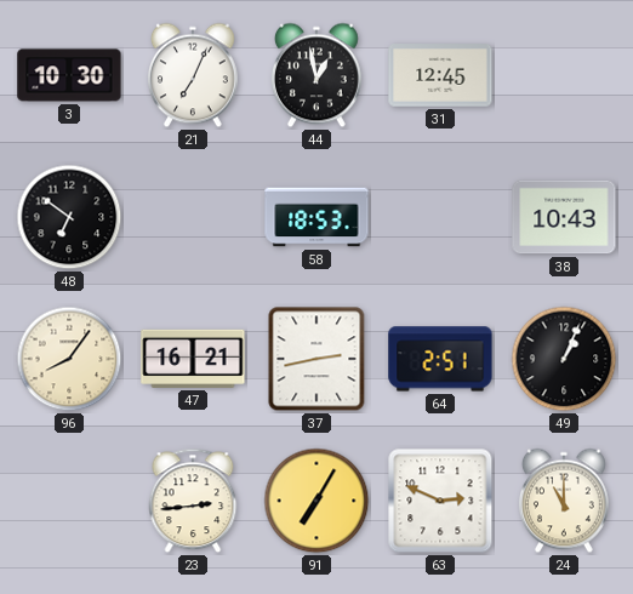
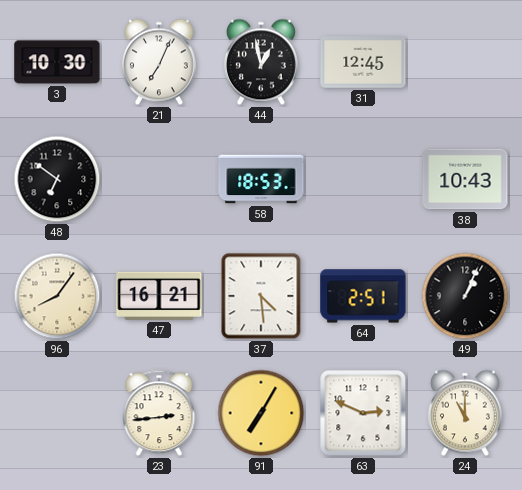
37: 2:43 -> 4:29
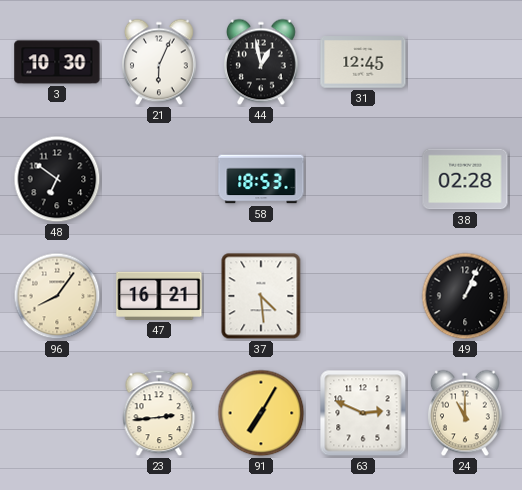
21: 7:04 -> 6:04
38: 10:43 -> 02:28
64: 2:51 -> none
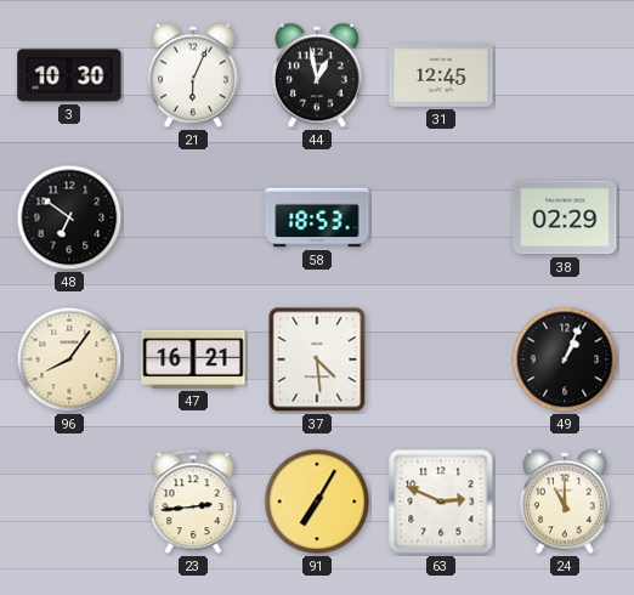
38: 02:28 -> 02:29
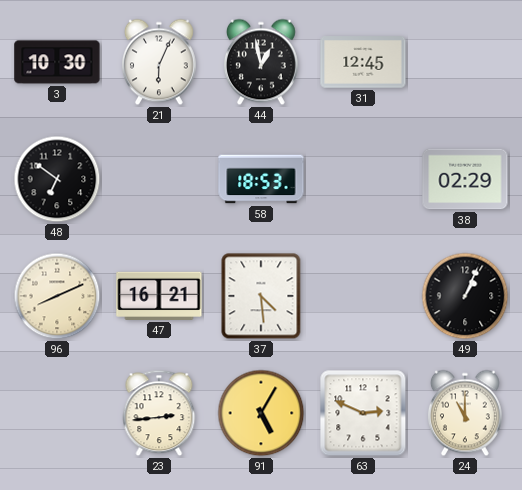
96: 8:06 -> 8:11
91: 7:05 -> 5:05
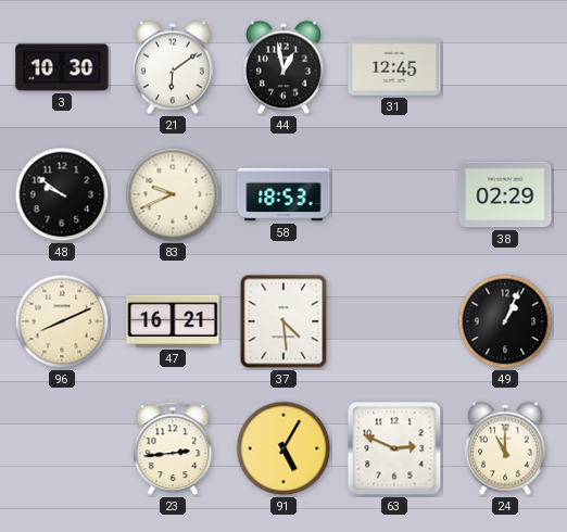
21: 6:04 -> 6:09
48: 6:51 -> 9:51
83: none -> 9:41
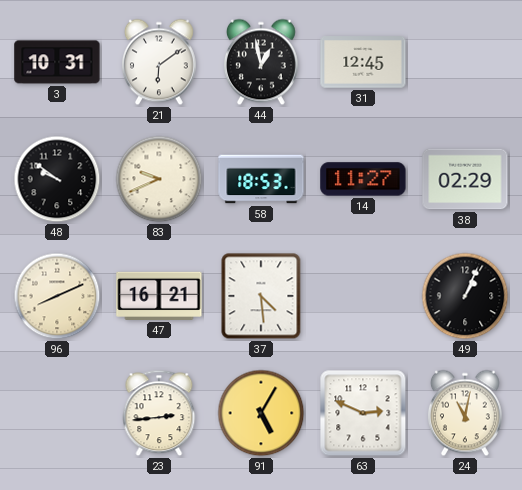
3: 10:30 -> 10:31
14: none -> 11:27
24: 11:00 -> 11:02
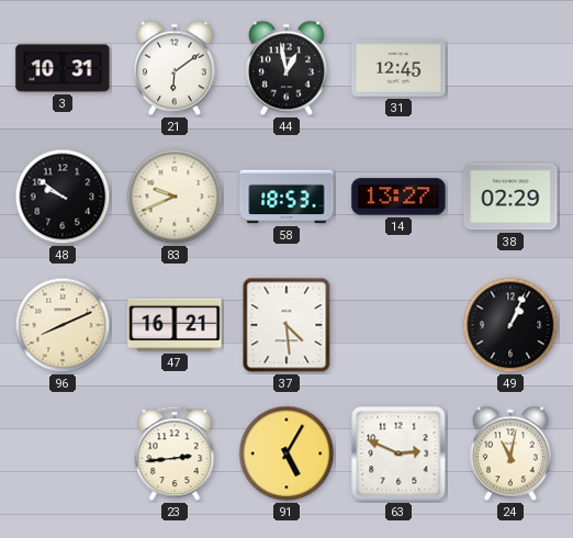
14: 11:27 -> 13:27
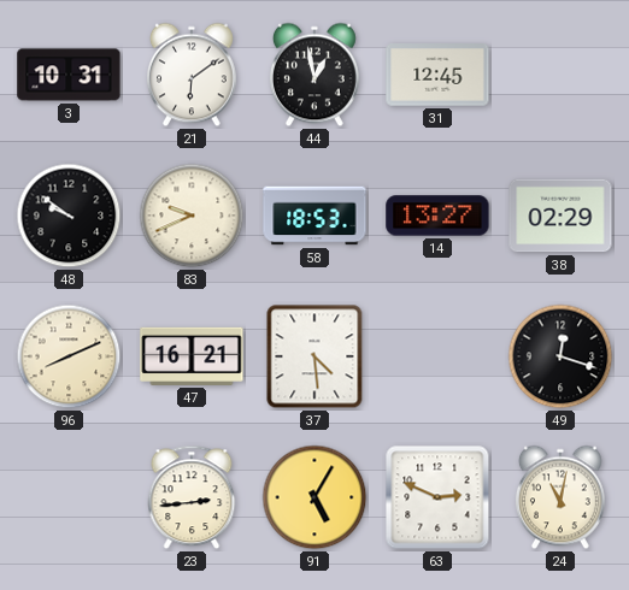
49: 1:04 -> 12:18
